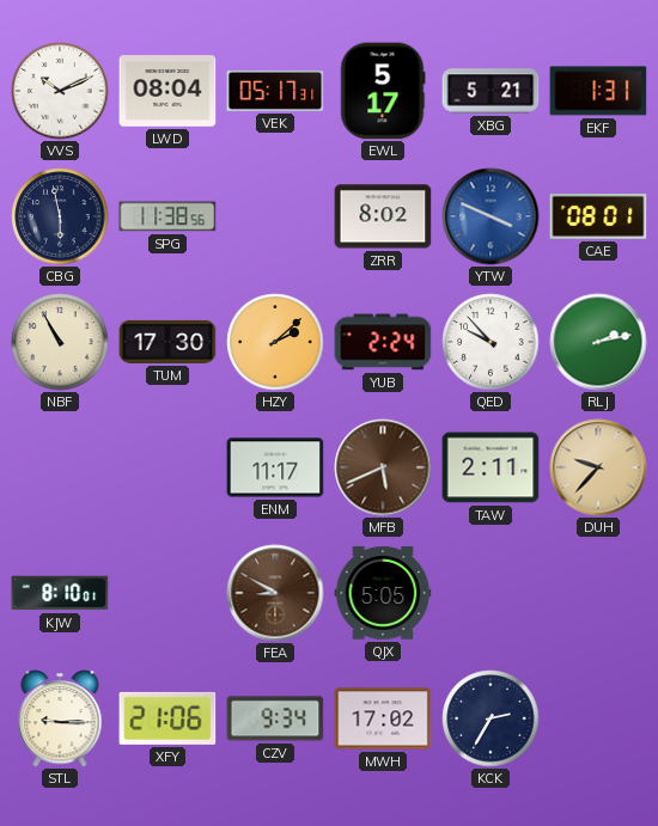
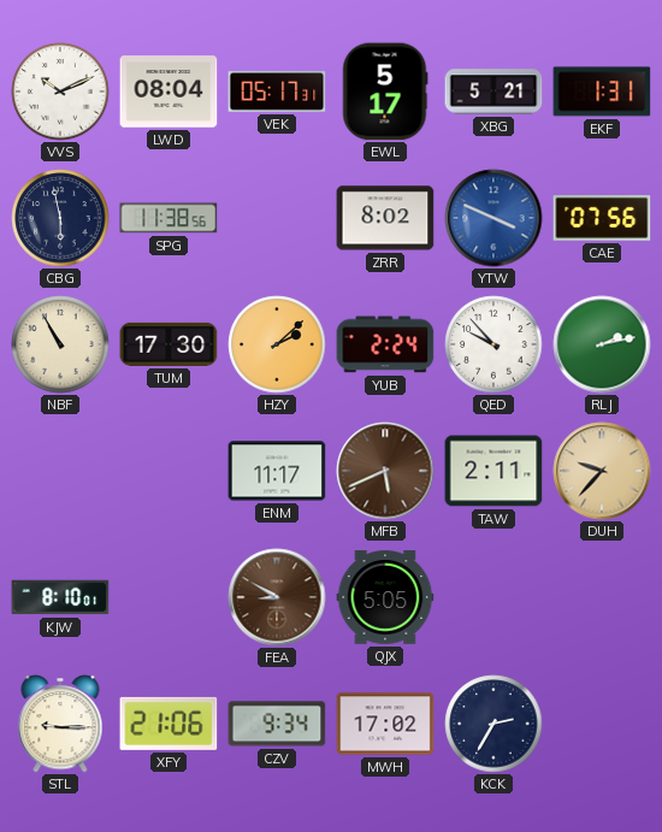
CAE: 08:01 -> 07:56
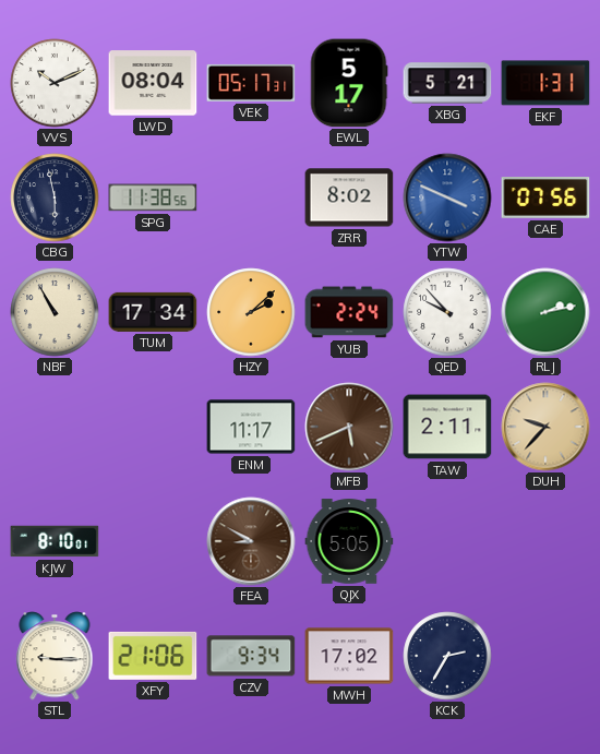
TUM: 17:30 -> 17:34
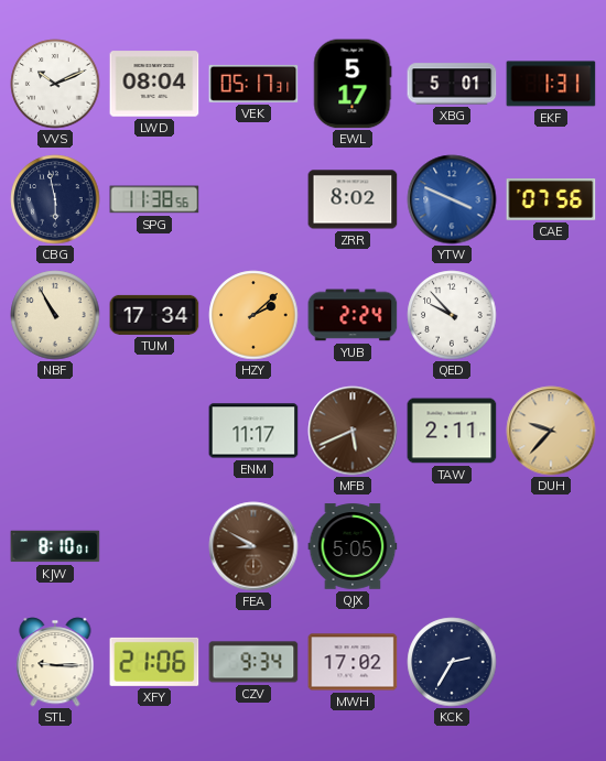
XBG: 5:21 -> 5:01
RLJ: 2:13 -> none
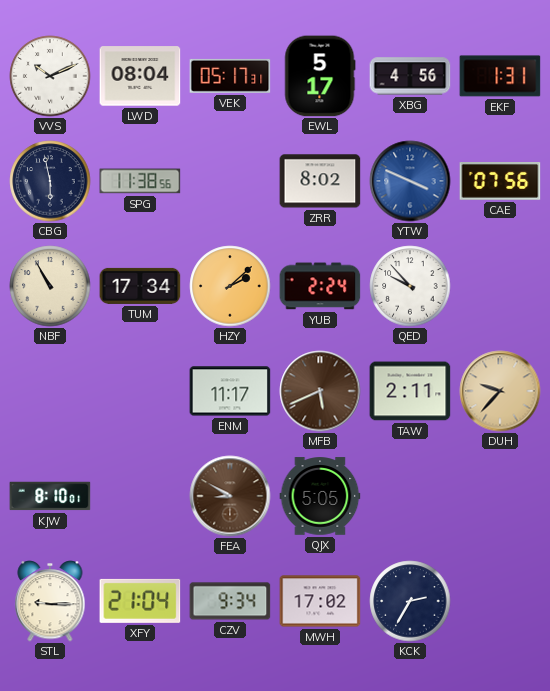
XBG: 5:01 -> 4:56
XFY: 21:06 -> 21:04
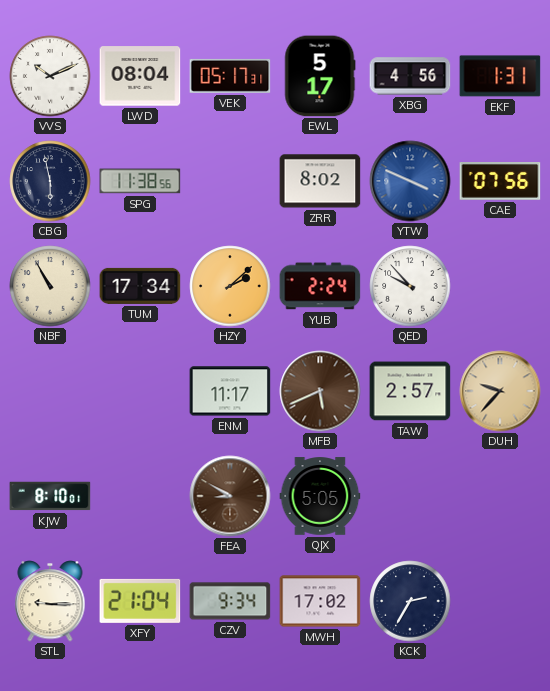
TAW: 2:11 -> 2:57
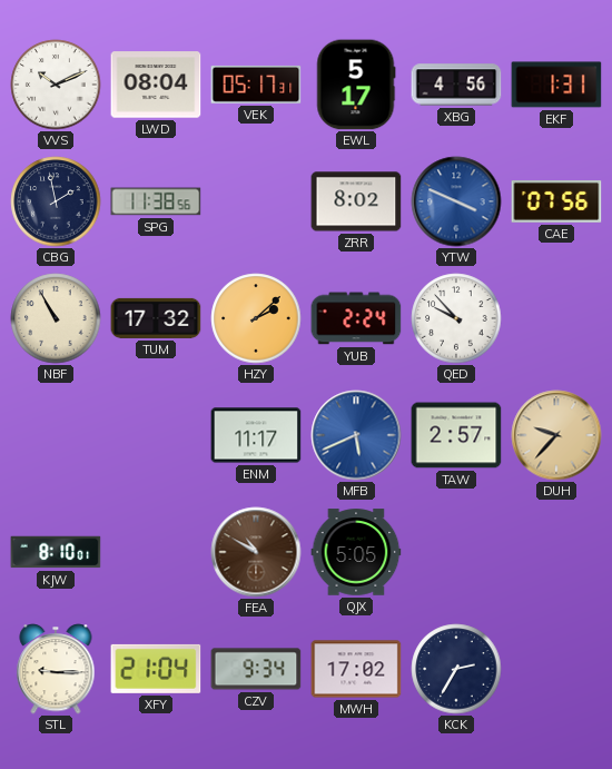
CBG: 5:58 -> 1:58
TUM: 17:34 -> 17:32
MFB dial: brown -> blue
FEA: 8:50 -> 10:50
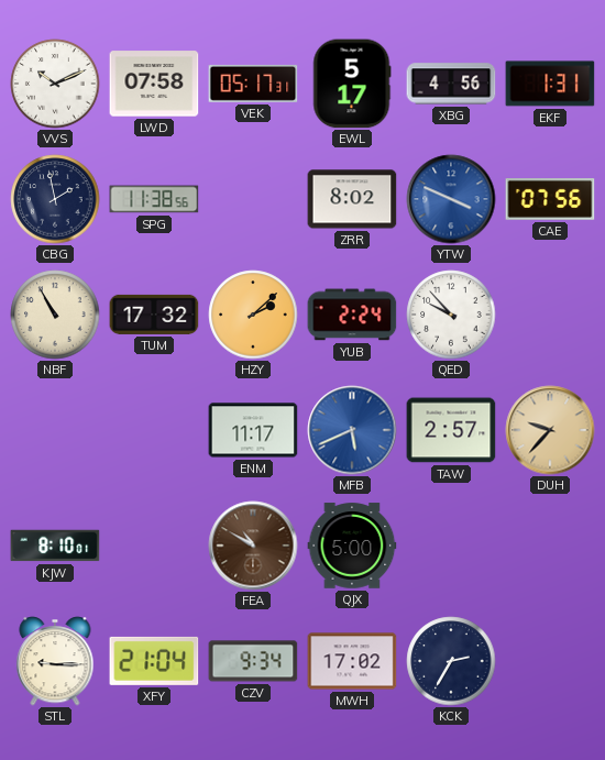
LWD: 08:04 -> 07:58
QJX: 5:05 -> 5:00
